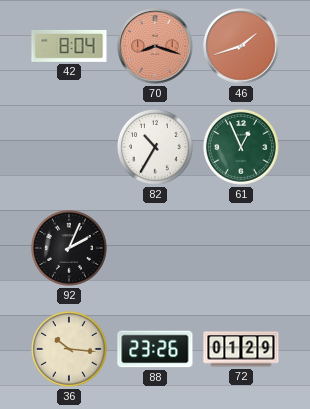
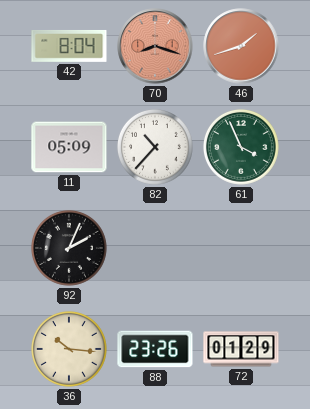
11: none -> 05:09
82: 10:35 -> 10:37
61: 12:56 -> 3:56
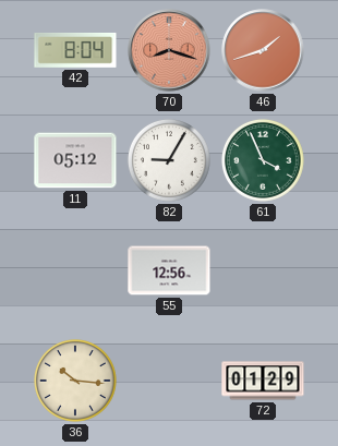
11: 05:09 -> 05:12
82: 10:37 -> 9:05
92: 2:04 -> none
55: none -> 12:56
88: 23:26 -> none
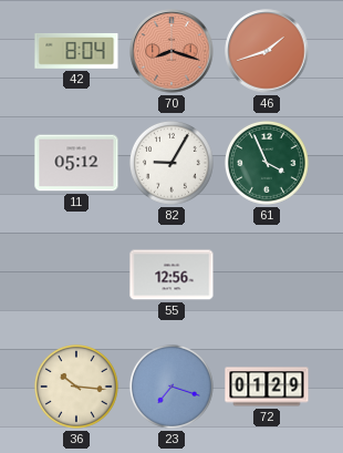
23: none -> 7:18
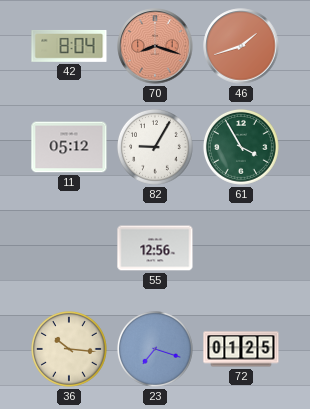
61: 3:56 -> 3:55
72: 01:29 -> 01:25
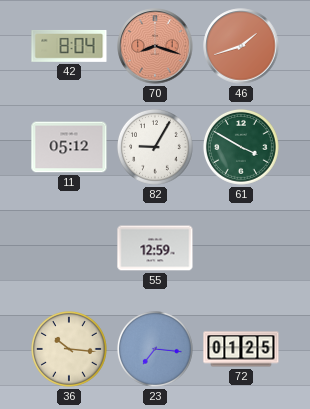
61: 3:55 -> 3:50
55: 12:56 -> 12:59
23: 7:18 -> 7:16
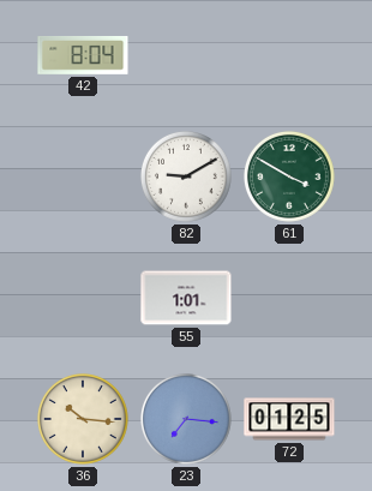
70: 8:18 -> none
46: 1:42 -> none
11: 05:12 -> none
82: 9:05 -> 9:10
55: 12:59 -> 1:01
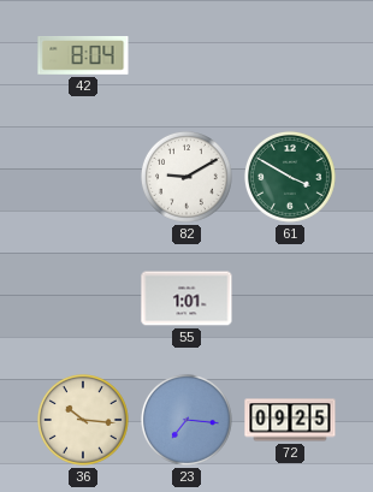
72: 01:25 -> 09:25
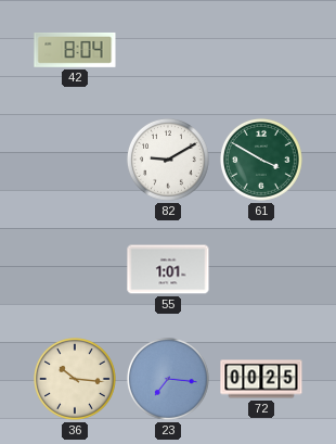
72: 09:25 -> 00:25
